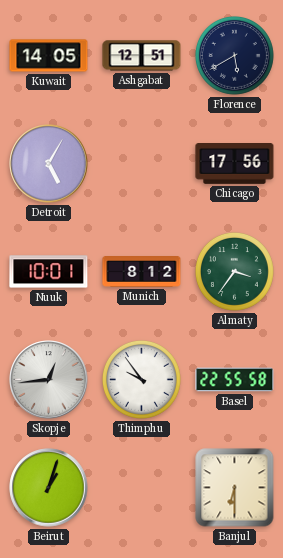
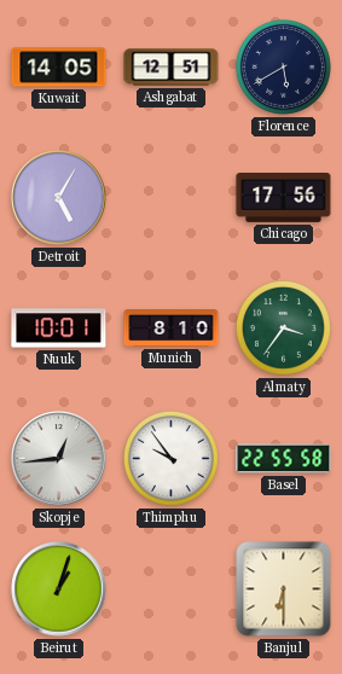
Munich: 8:12 -> 8:10
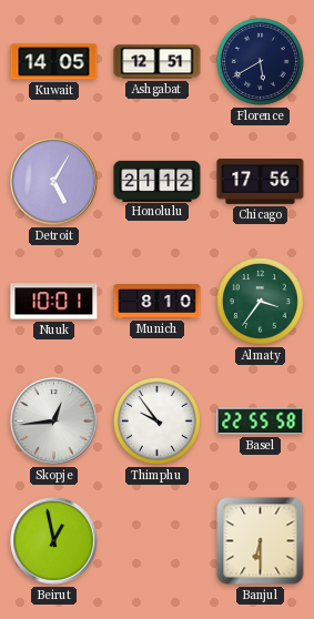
Honolulu: none -> 21:12
Beirut: 1:03 -> 12:58
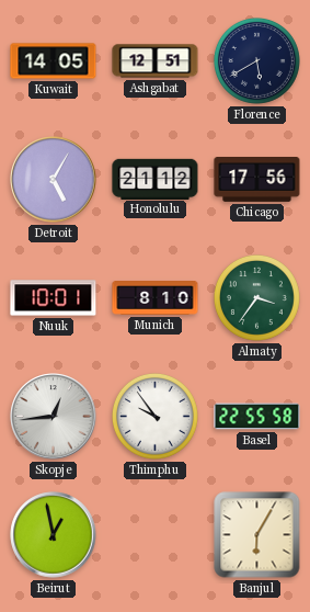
Banjul: 6:30 -> 6:05
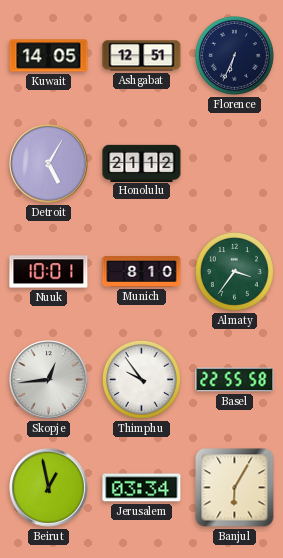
Florence: 5:40 -> 6:34
Chicago: 17:56 -> none
Jerusalem: none -> 03:34
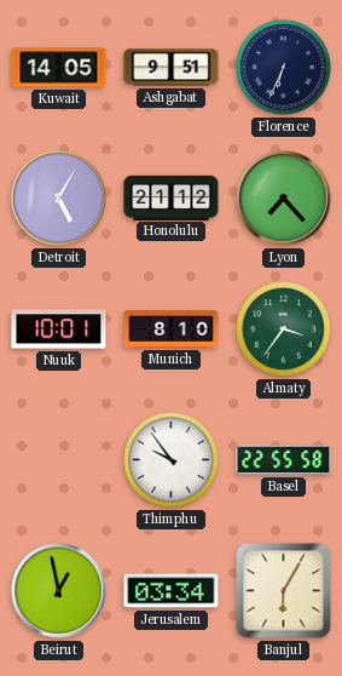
Ashgabat: 12:51 -> 9:51
Lyon: none -> 7:23
Skopje: 12:44 -> none
